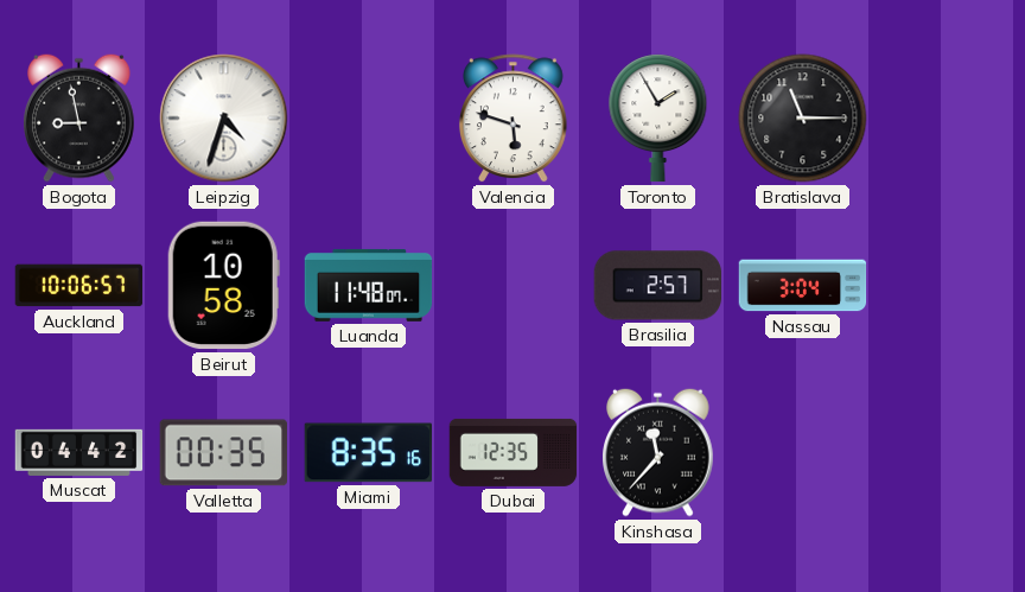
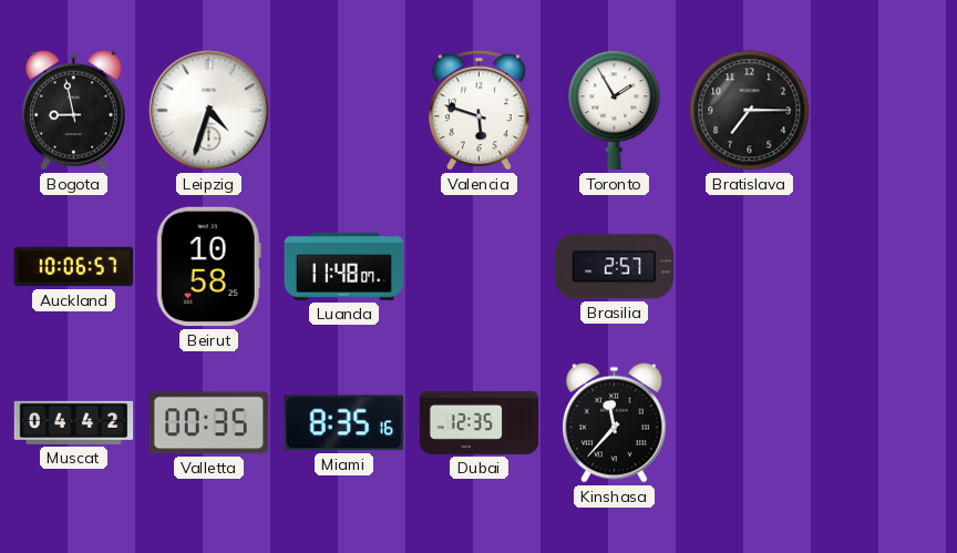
Bratislava: 11:15 -> 7:15
Nassau: 3:04 -> none
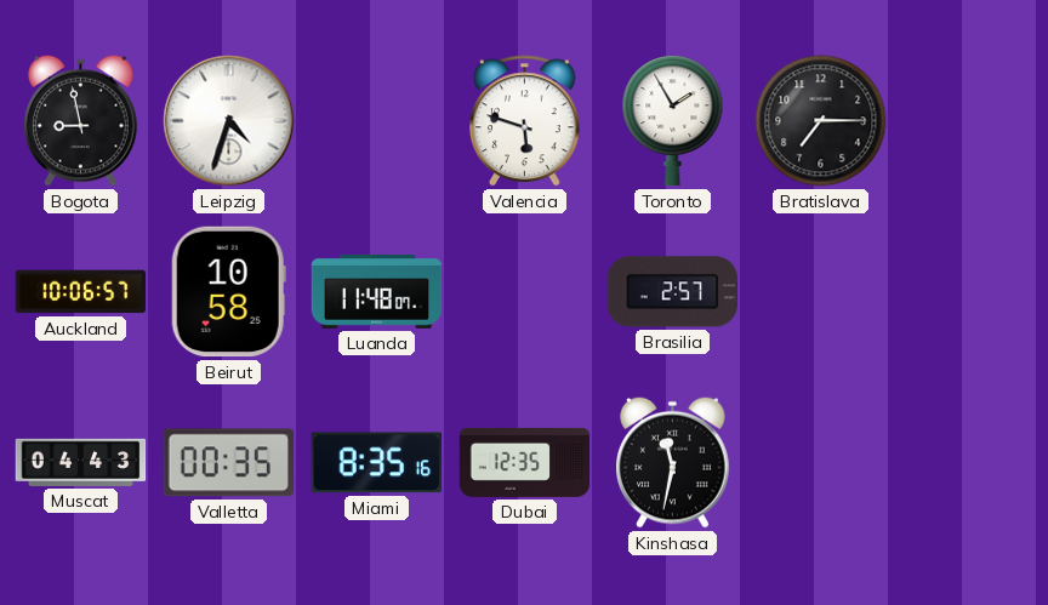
Muscat: 04:42 -> 04:43
Kinshasa: 11:37 -> 11:32
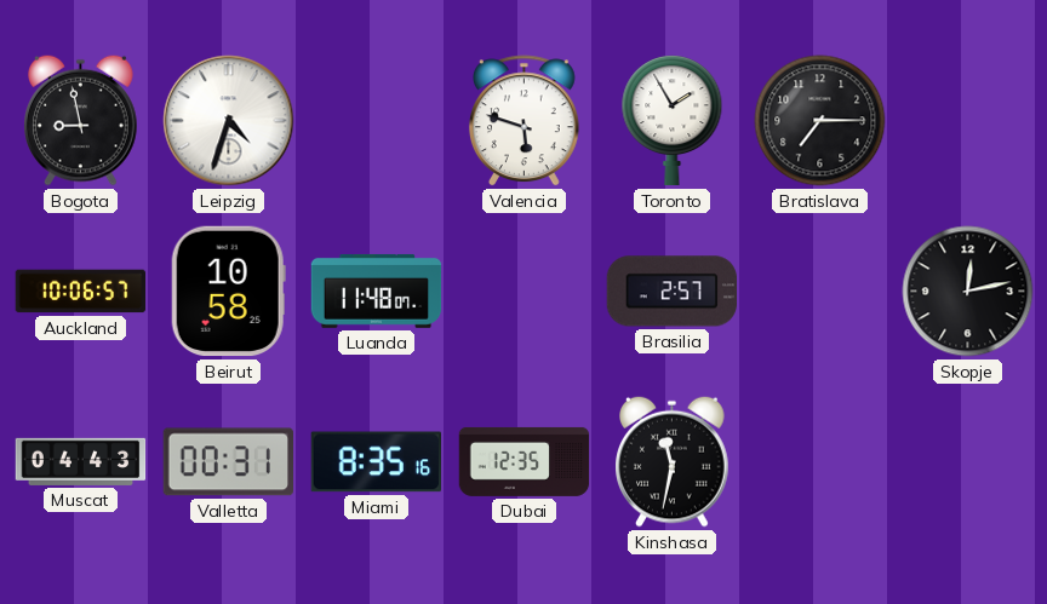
Skopje: none -> 12:13
Valletta: 00:35 -> 00:31
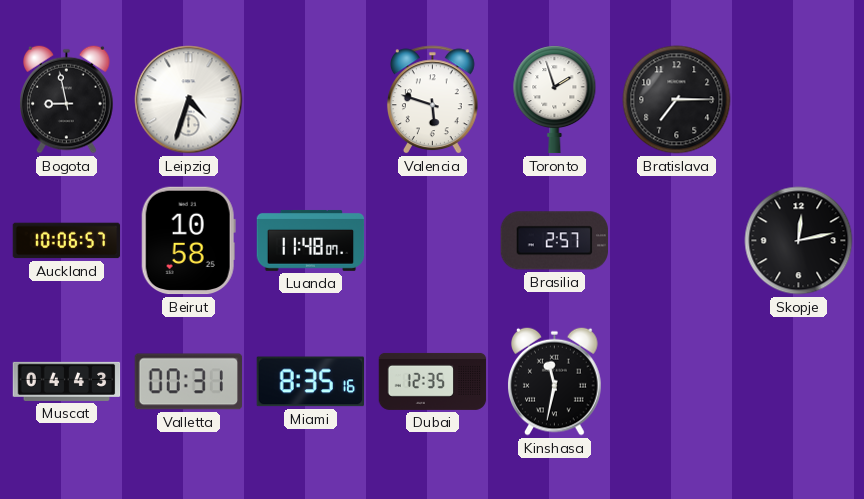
Toronto: 1:55 -> 1:57
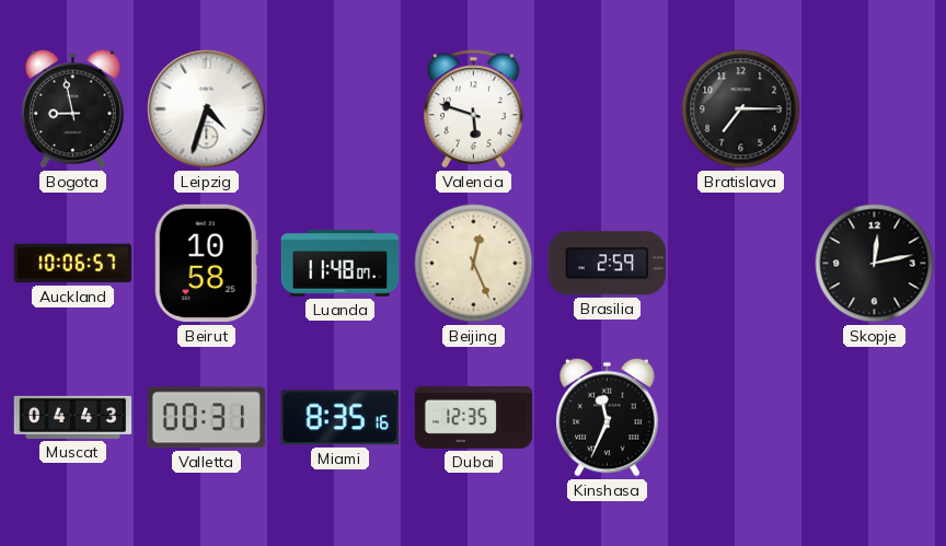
Toronto: 1:57 -> none
Beijing: none -> 12:26
Brasilia: 2:57 -> 2:59
Kinshasa: 11:32 -> 11:34
